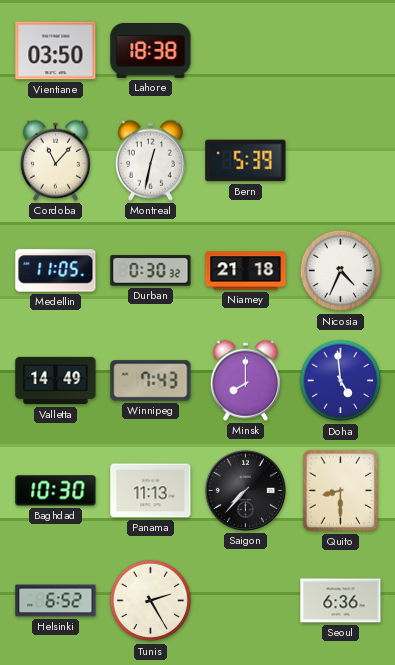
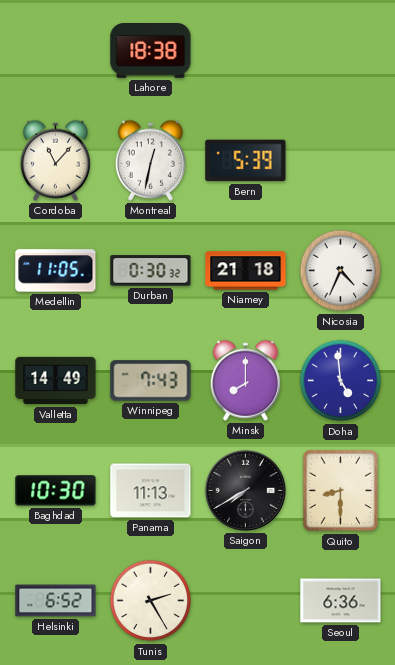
Vientiane: 03:50 -> none
Saigon: 7:37 -> 7:40
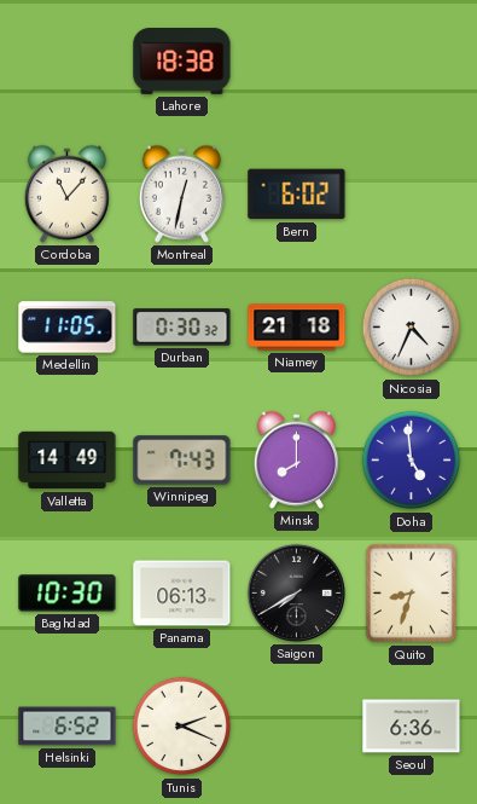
Bern: 5:39 -> 6:02
Panama: 11:13 -> 06:13
Quito: 8:30 -> 8:33
Tunis: 2:25 -> 2:19
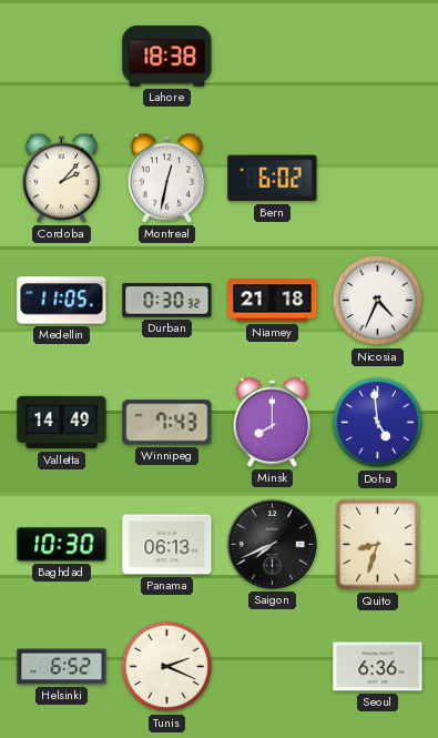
Cordoba: 11:07 -> 2:07
Saigon: 7:40 -> 7:41
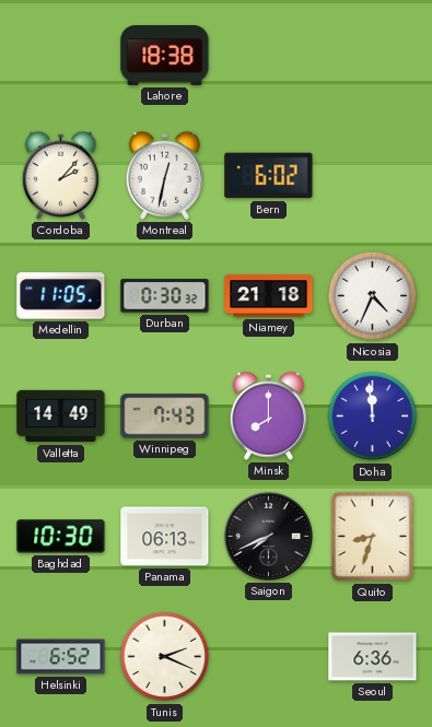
Doha: 4:59 -> 11:59
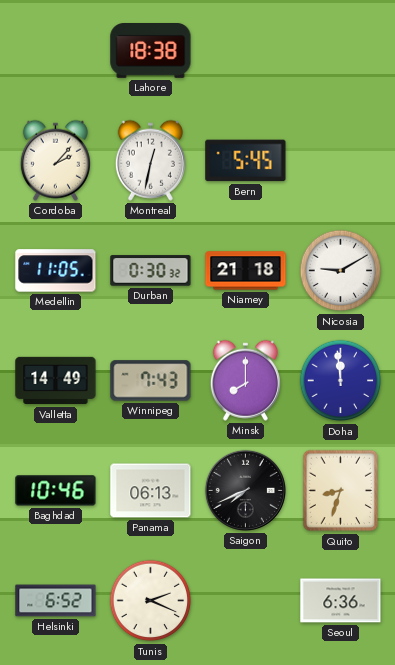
Bern: 6:02 -> 5:45
Nicosia: 4:34 -> 9:10
Baghdad: 10:30 -> 10:46
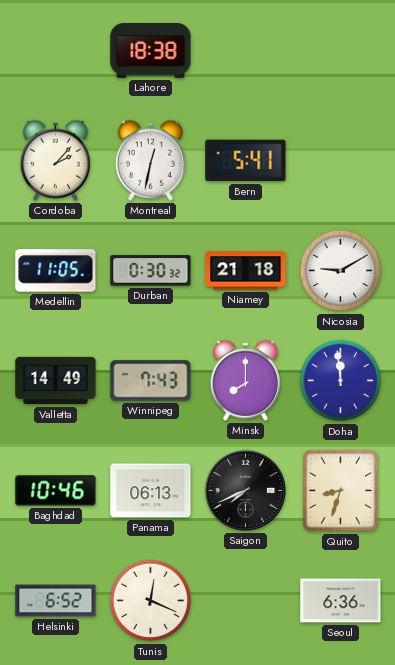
Bern: 5:45 -> 5:41
Tunis: 2:19 -> 12:19
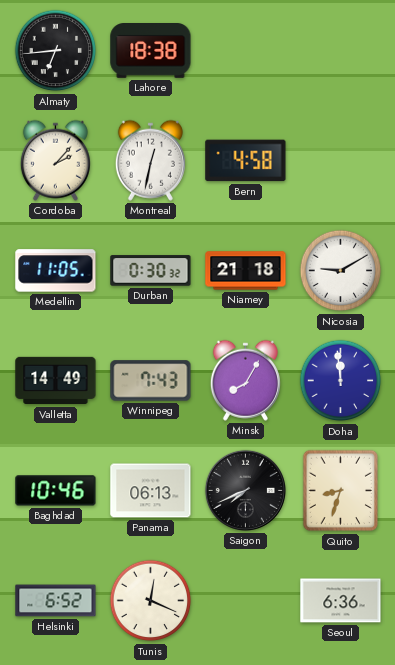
Almaty: none -> 6:44
Bern: 5:41 -> 4:58
Minsk: 8:00 -> 8:05
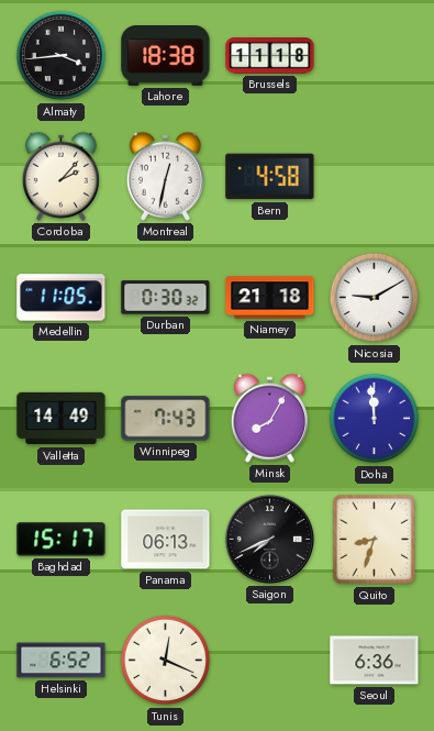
Almaty: 6:44 -> 3:44
Brussels: none -> 11:18
Baghdad: 10:46 -> 15:17
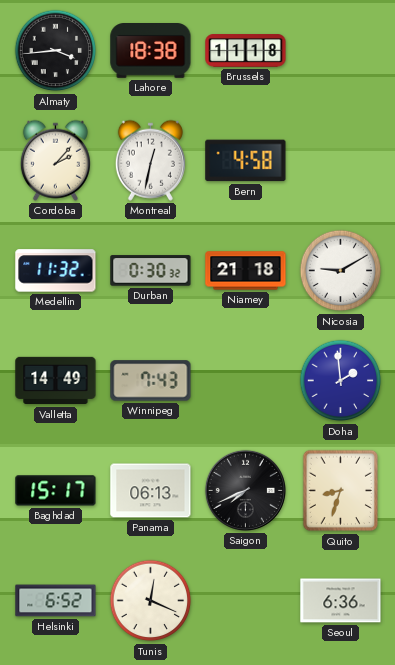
Medellin: 11:05 -> 11:32
Minsk: 8:05 -> none
Doha: 11:59 -> 1:59
